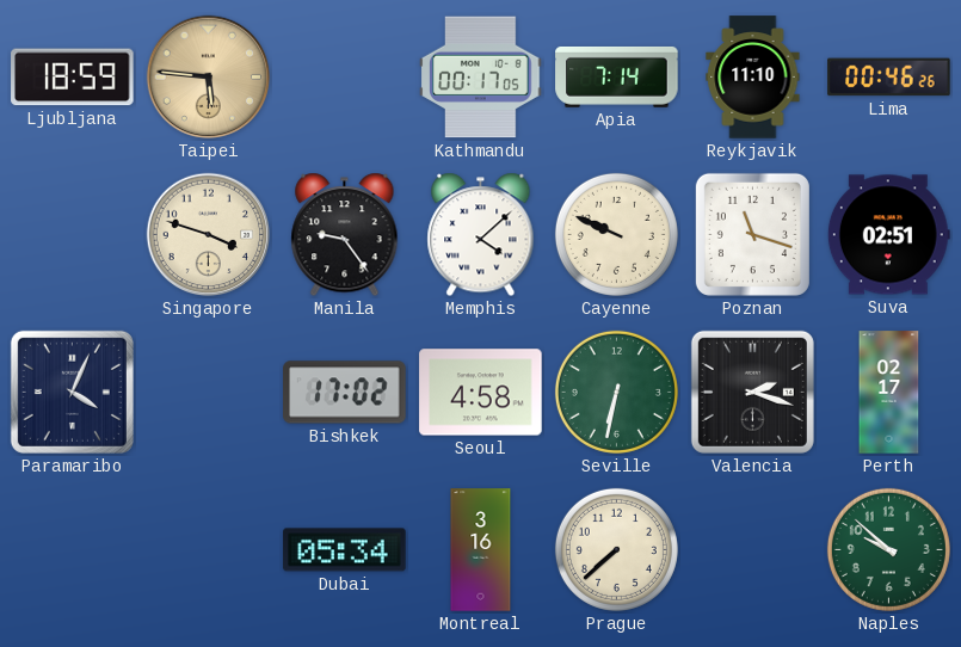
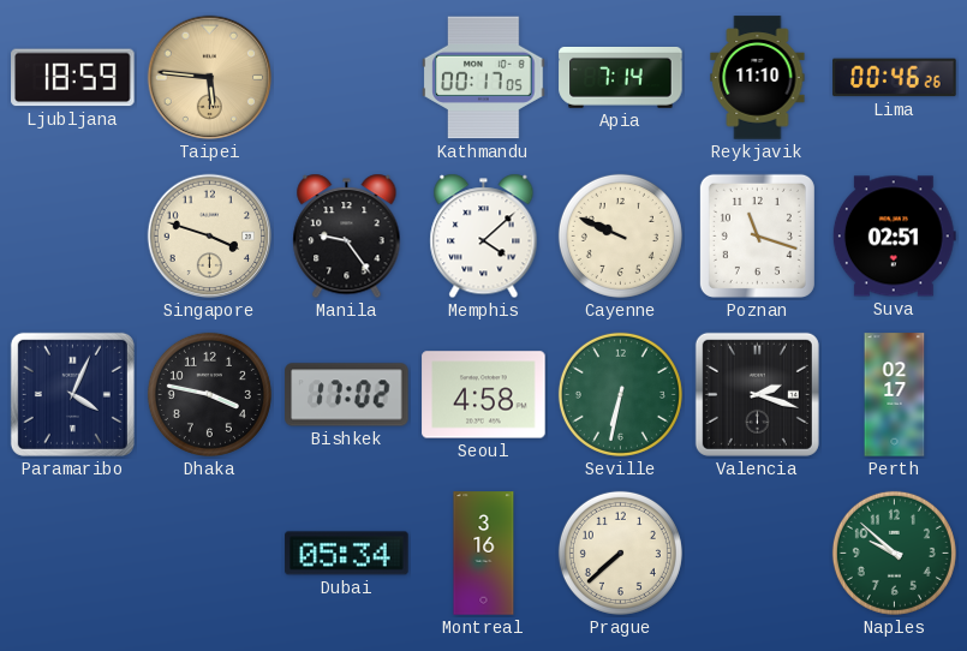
Dhaka: none -> 3:47
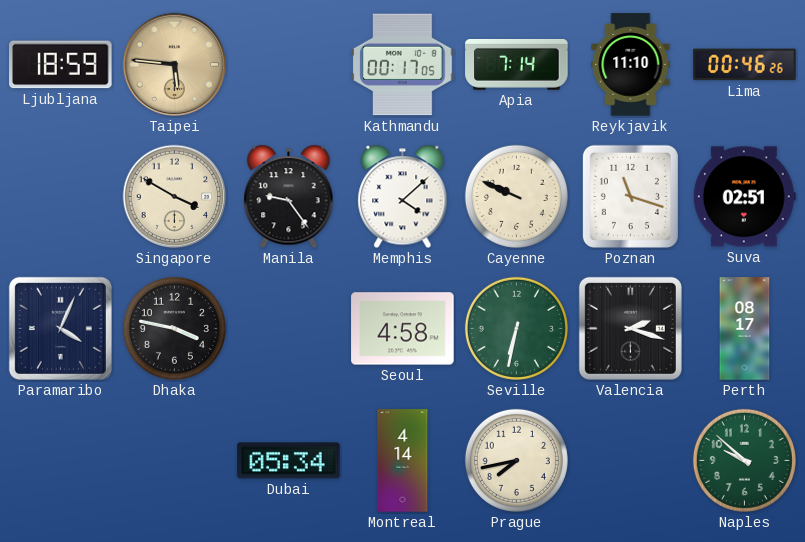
Singapore: 3:48 -> 3:50
Bishkek: 17:02 -> none
Perth: 02:17 -> 08:17
Montreal: 3:16 -> 4:14
Prague: 7:38 -> 7:43
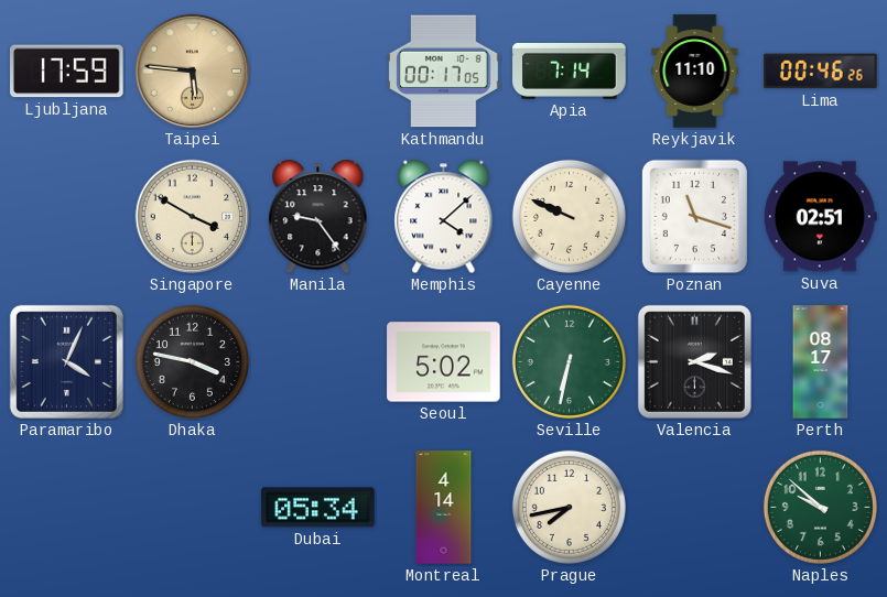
Ljubljana: 18:59 -> 17:59
Seoul: 4:58 -> 5:02
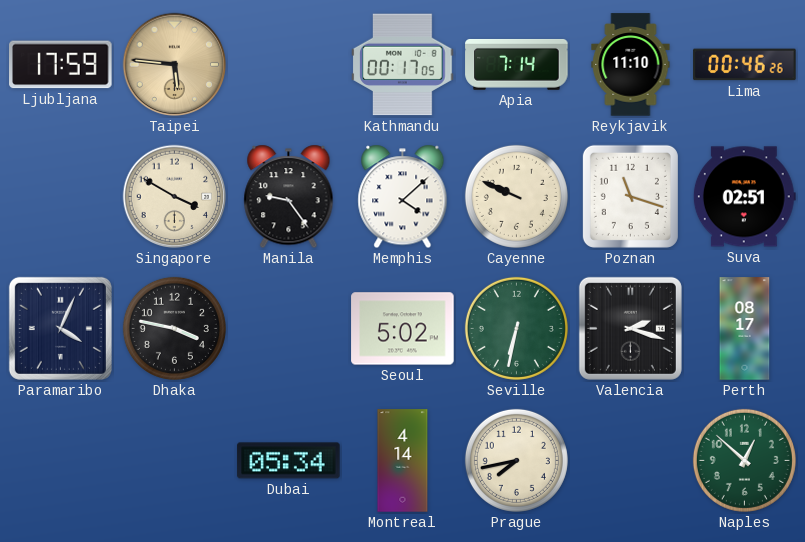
Naples: 9:52 -> 12:52
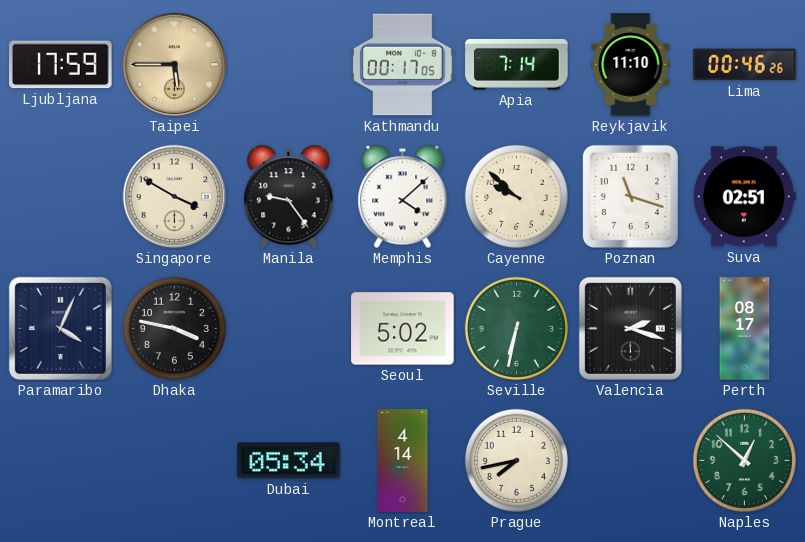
Taipei: 5:46 -> 5:45
Cayenne: 9:49 -> 9:52
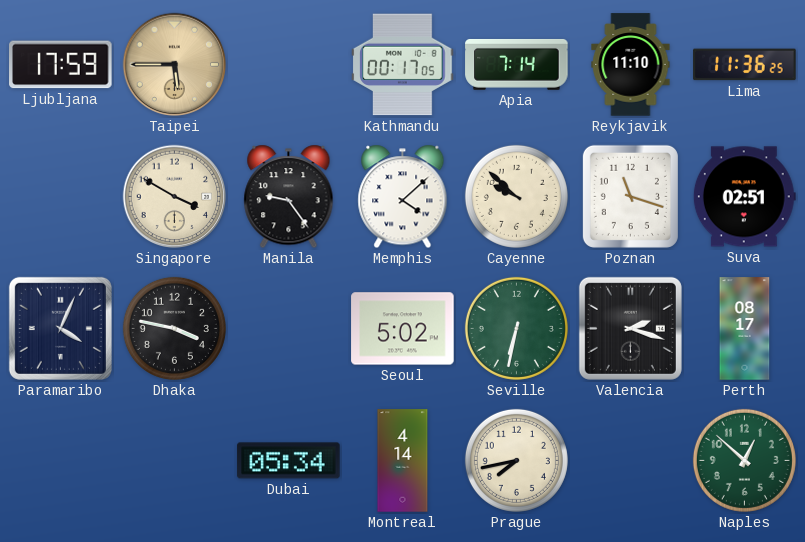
Lima: 00:46 -> 11:36
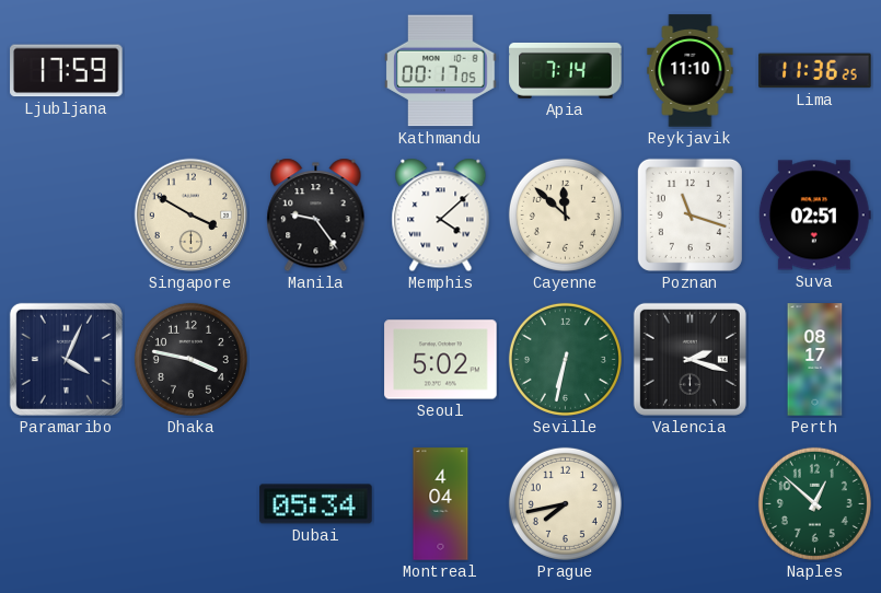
Taipei: 5:45 -> none
Cayenne: 9:52 -> 11:52
Montreal: 4:14 -> 4:04
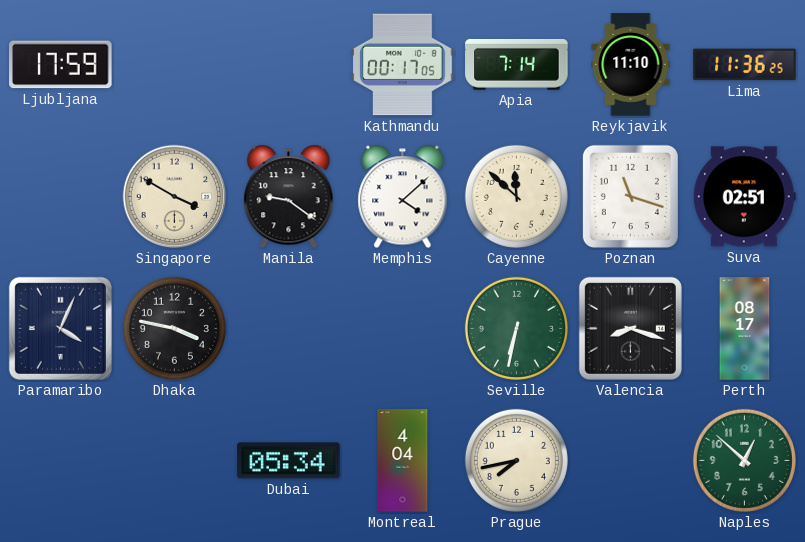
Manila: 9:24 -> 9:21
Seoul: 5:02 -> none
Valencia: 2:18 -> 8:18
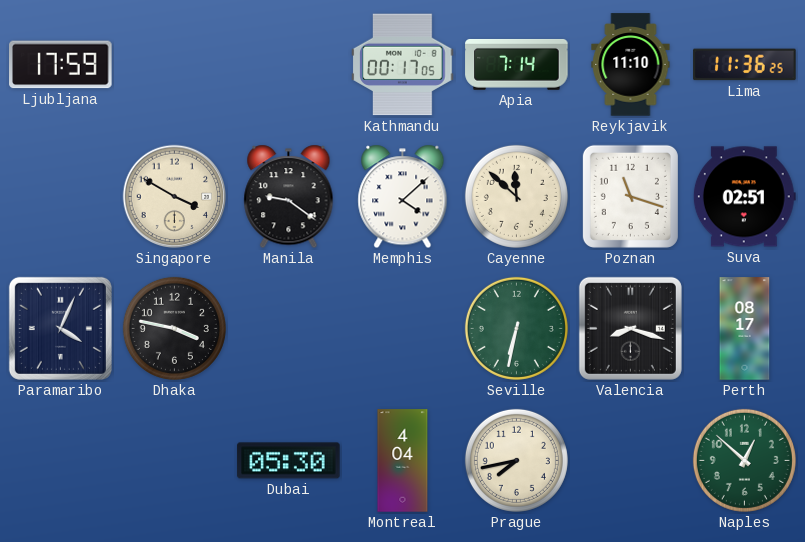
Dubai: 05:34 -> 05:30
